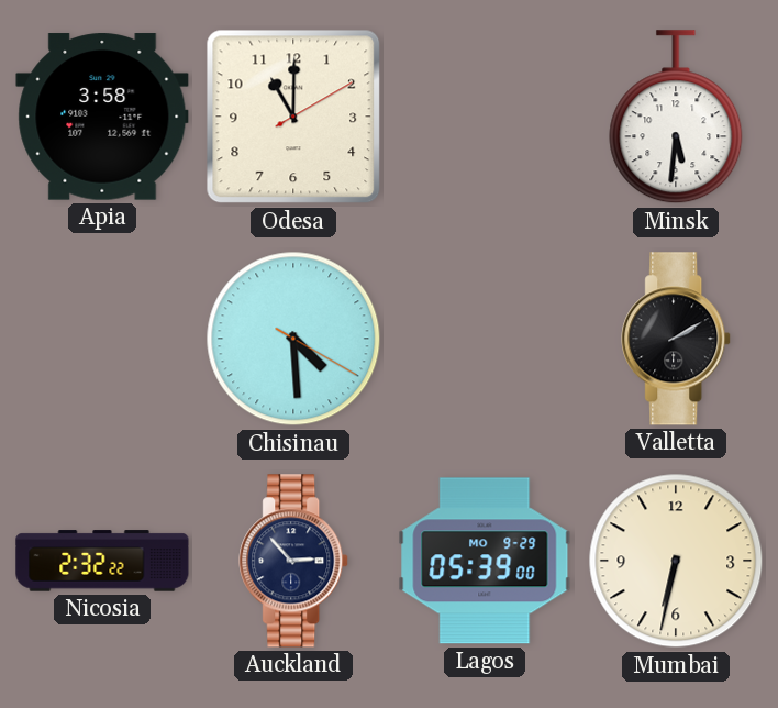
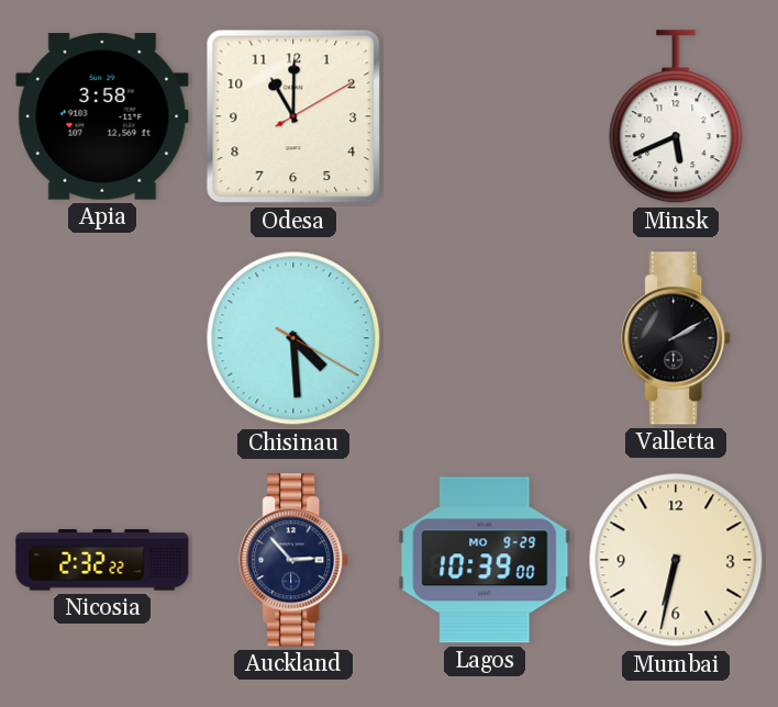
Minsk: 5:31 -> 5:41
Lagos: 05:39 -> 10:39
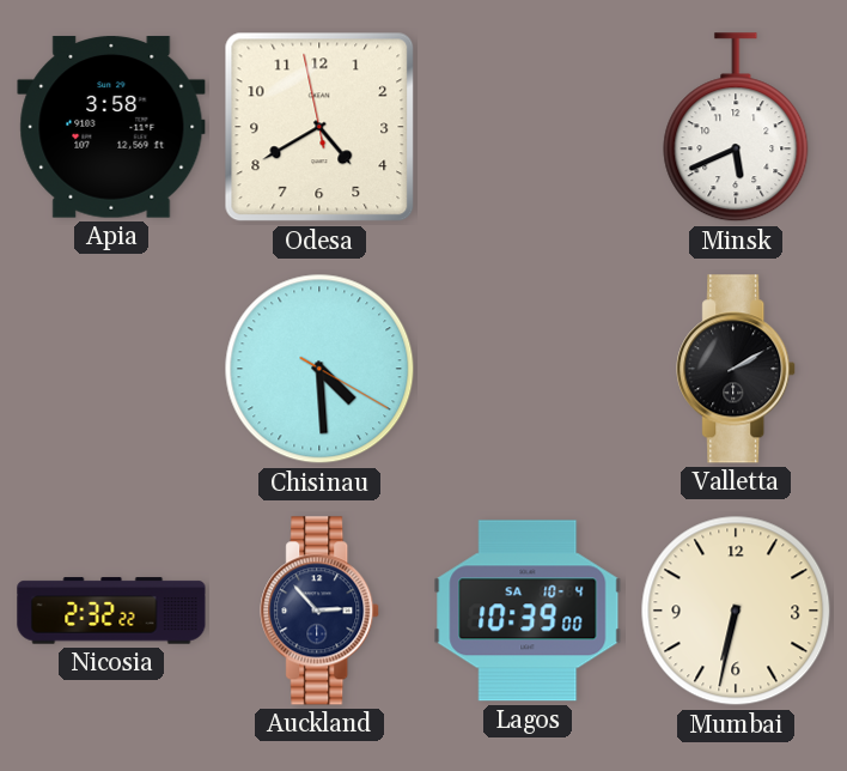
Odesa: 11:00 -> 4:39
Lagos date: MO 9-29 -> SA 10-4
